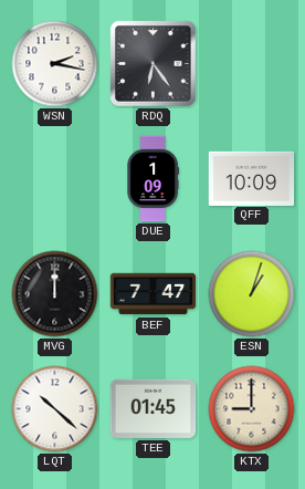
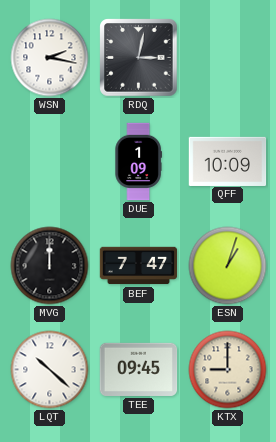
RDQ: 6:24 -> 3:02
TEE: 01:45 -> 09:45
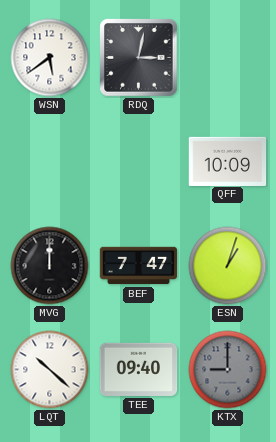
WSN: 2:17 -> 5:39
DUE: 1:09 -> none
TEE: 09:45 -> 09:40
KTX dial: cream -> grey
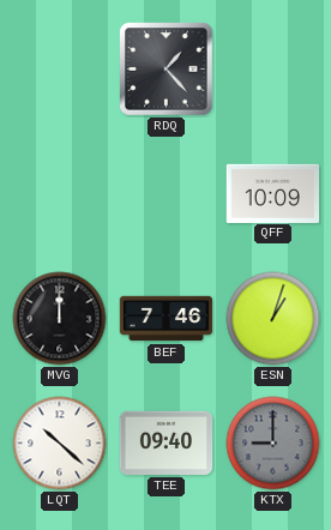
WSN: 5:39 -> none
RDQ: 3:02 -> 1:23
BEF: 7:47 -> 7:46
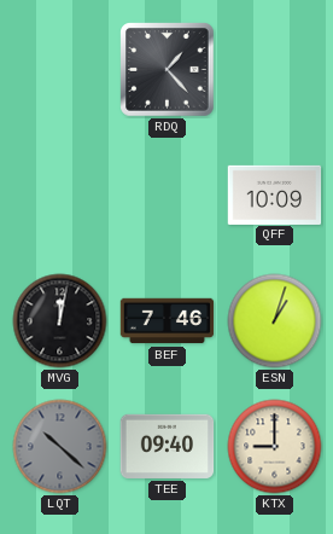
MVG: 12:00 -> 12:02
LQT dial: white -> grey
KTX dial: grey -> cream
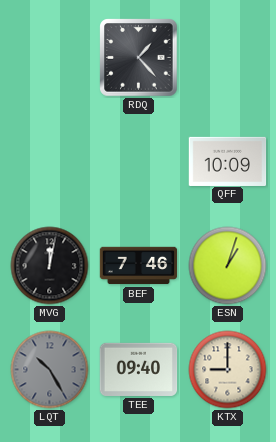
LQT: 10:22 -> 10:25
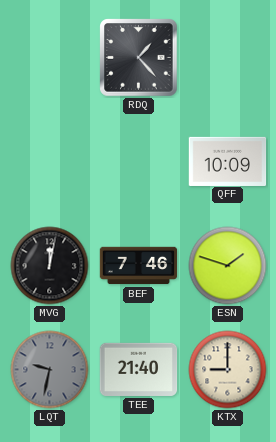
ESN: 1:03 -> 1:48
LQT: 10:25 -> 9:32
TEE: 09:40 -> 21:40
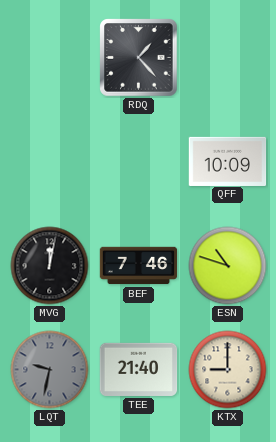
ESN: 1:48 -> 10:48
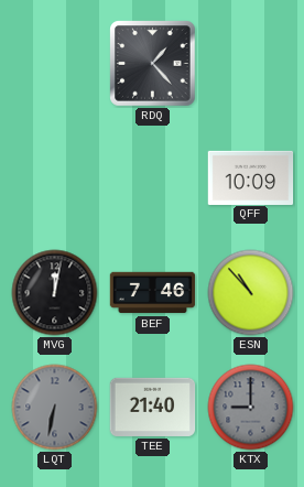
ESN: 10:48 -> 10:53
LQT: 9:32 -> 6:32
KTX dial: cream -> grey
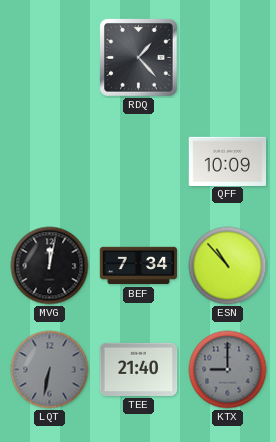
BEF: 7:46 -> 7:34
